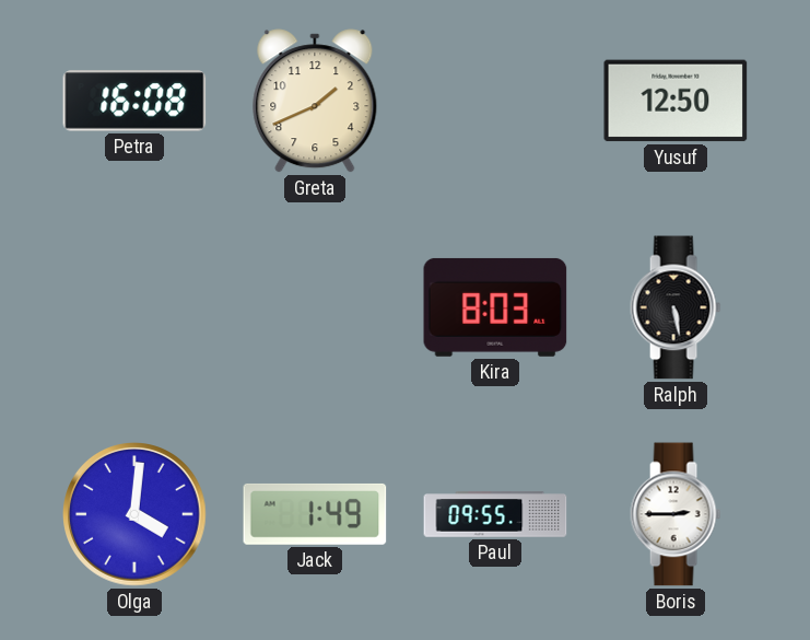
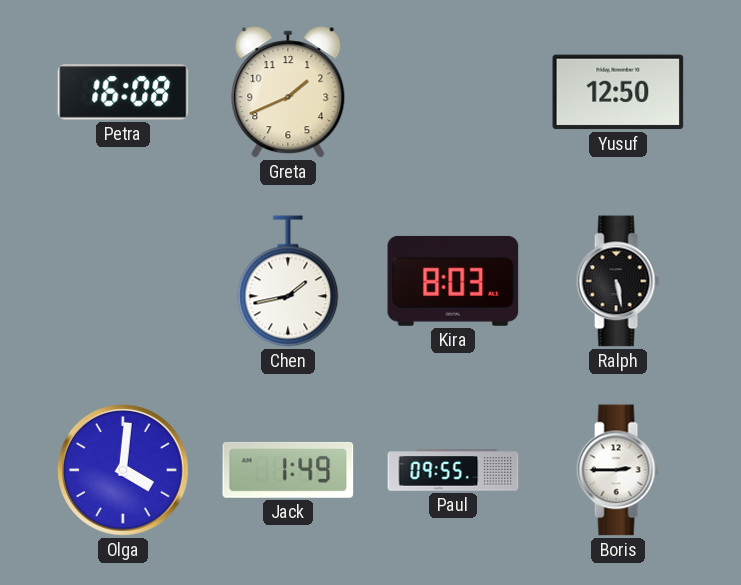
Chen: none -> 1:43
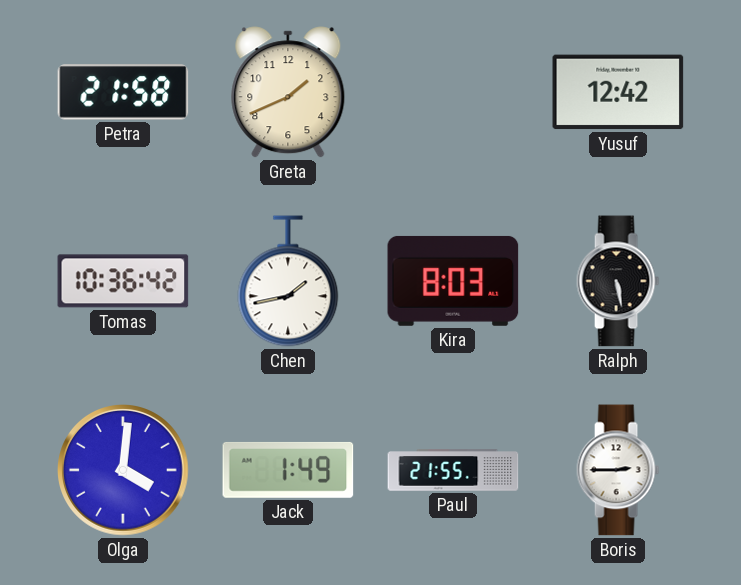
Petra: 16:08 -> 21:58
Yusuf: 12:50 -> 12:42
Tomas: none -> 10:36
Paul: 09:55 -> 21:55
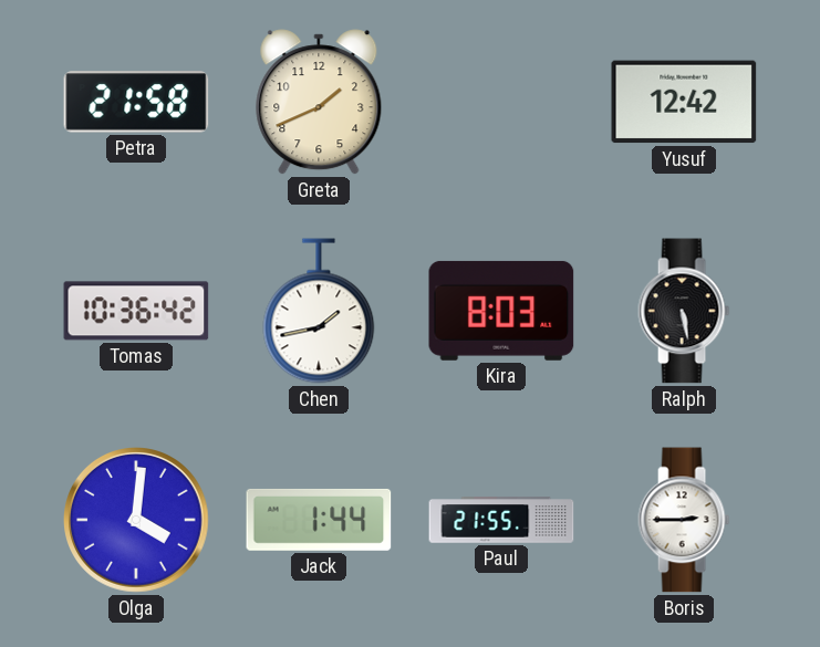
Jack: 1:49 -> 1:44
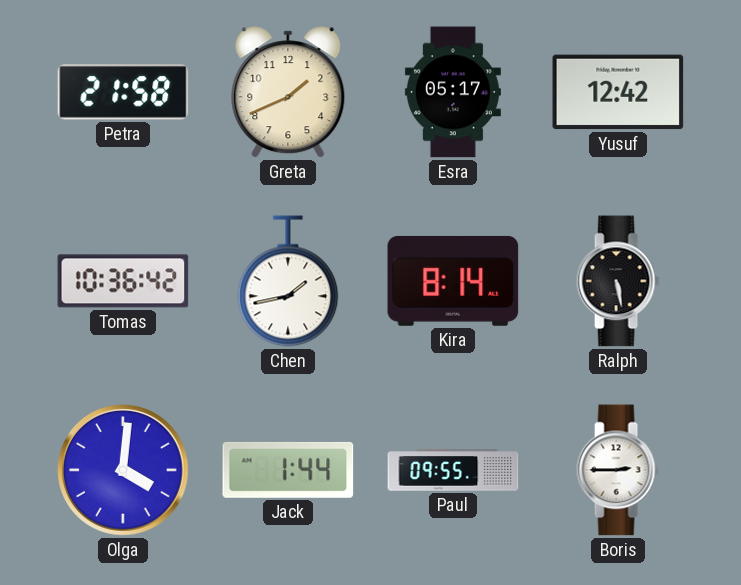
Esra: none -> 05:17
Kira: 8:03 -> 8:14
Paul: 21:55 -> 09:55
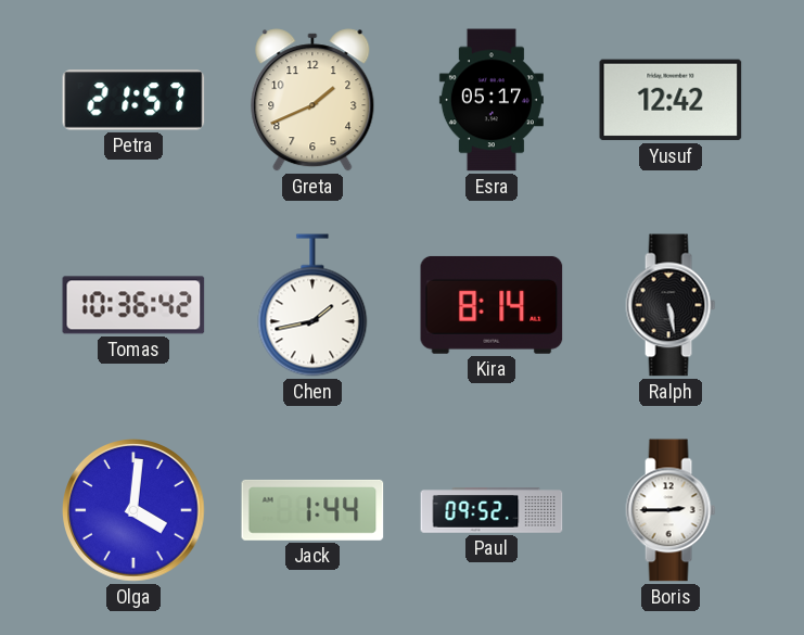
Petra: 21:58 -> 21:57
Paul: 09:55 -> 09:52
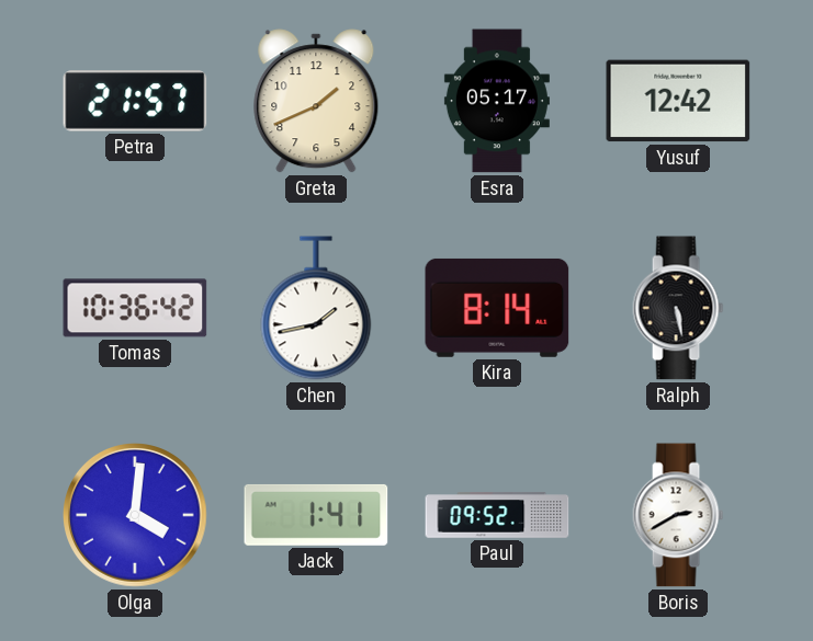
Jack: 1:44 -> 1:41
Boris: 2:45 -> 2:40
